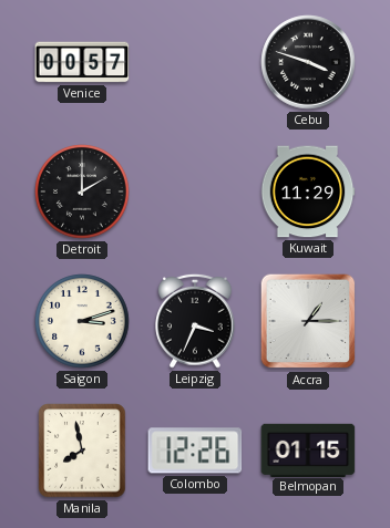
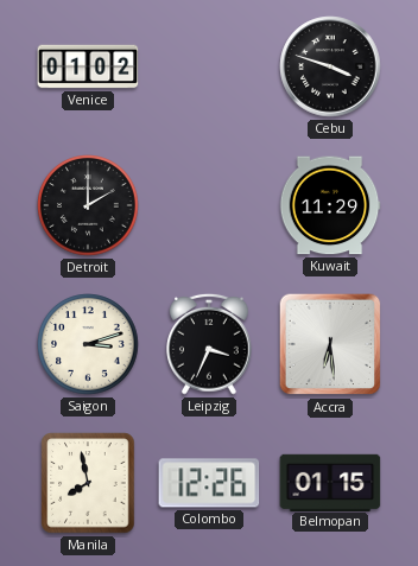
Venice: 00:57 -> 01:02
Accra: 1:15 -> 6:29
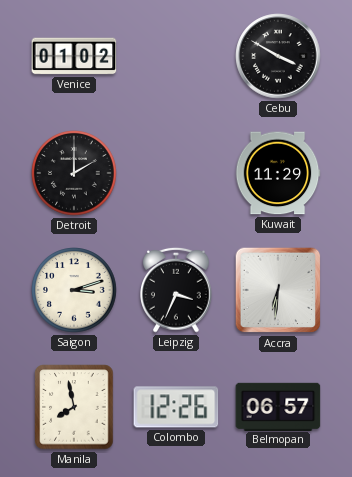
Cebu: 3:48 -> 3:50
Accra: 6:29 -> 6:31
Belmopan: 01:15 -> 06:57
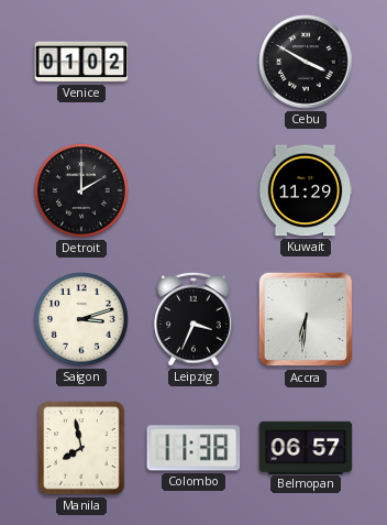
Colombo: 12:26 -> 11:38
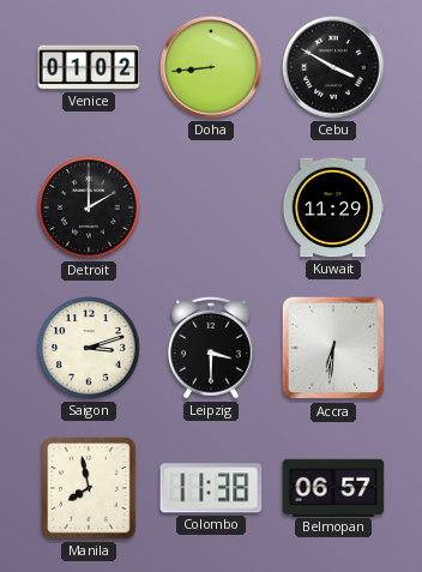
Doha: none -> 8:44
Leipzig: 3:34 -> 3:30
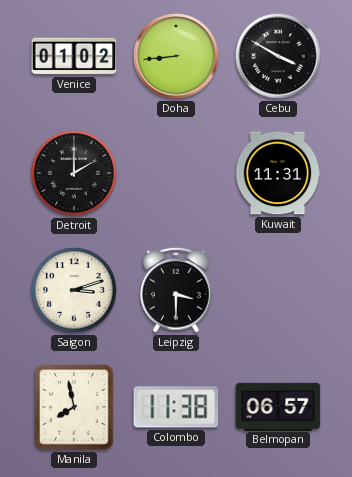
Kuwait: 11:29 -> 11:31
Accra: 6:31 -> none
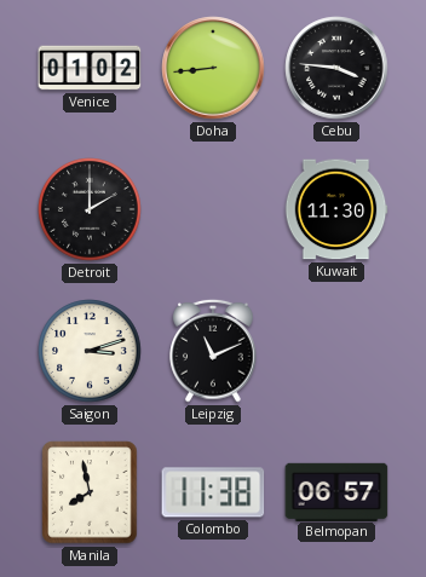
Cebu: 3:50 -> 3:46
Kuwait: 11:31 -> 11:30
Leipzig: 3:30 -> 11:11
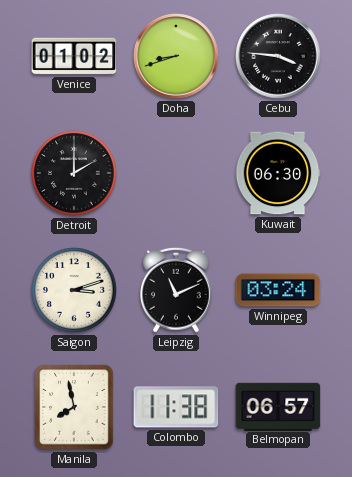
Doha: 8:44 -> 8:42
Kuwait: 11:30 -> 06:30
Winnipeg: none -> 03:24
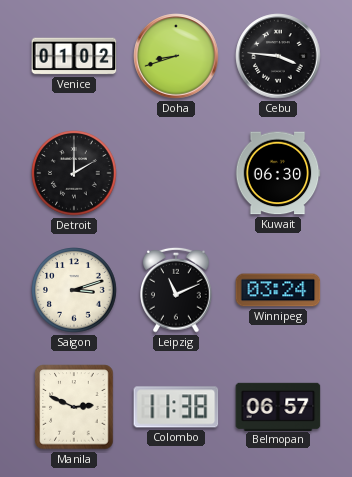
Manila: 7:58 -> 2:49
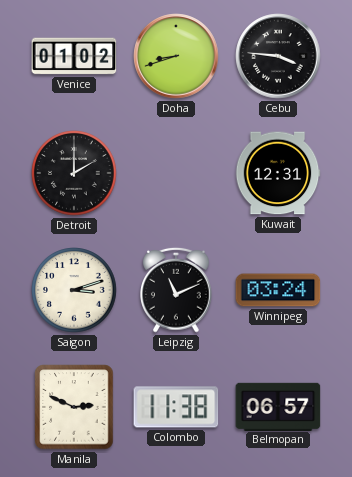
Kuwait: 06:30 -> 12:31
